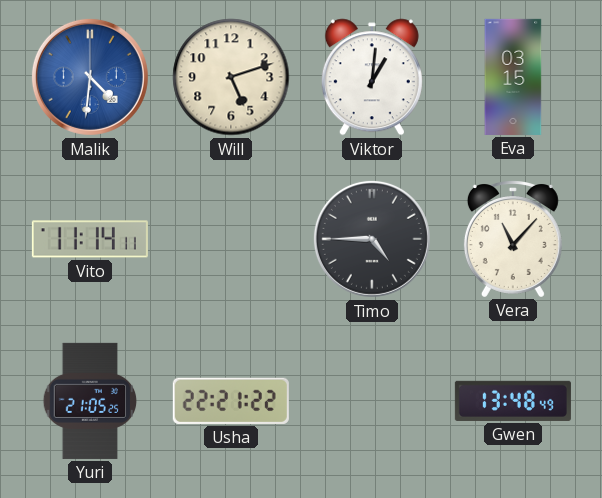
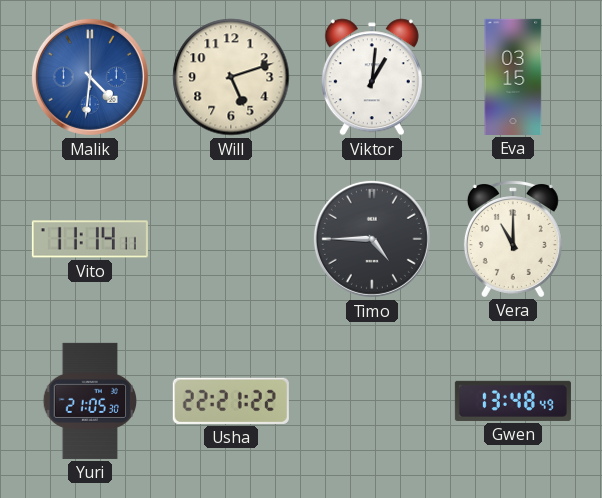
Vera: 11:07 -> 11:00
Yuri: 21:05:25 -> 21:05:30
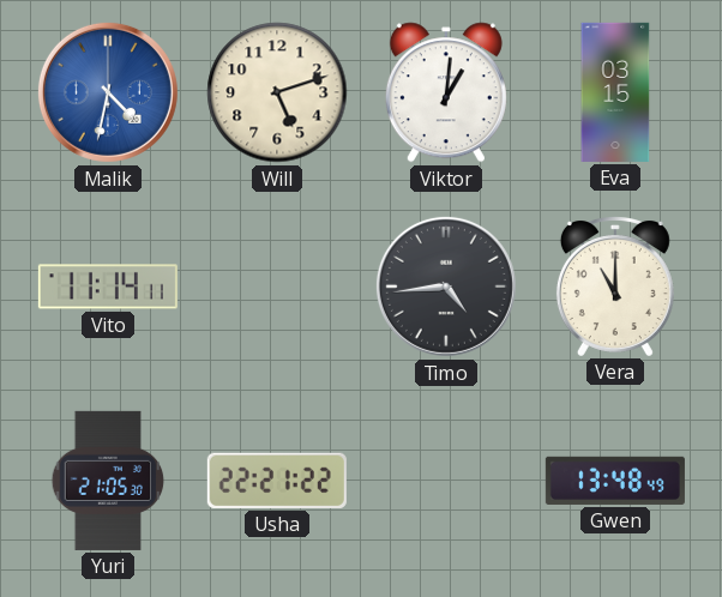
Malik: 4:31 -> 4:32
Timo: 4:45 -> 4:44
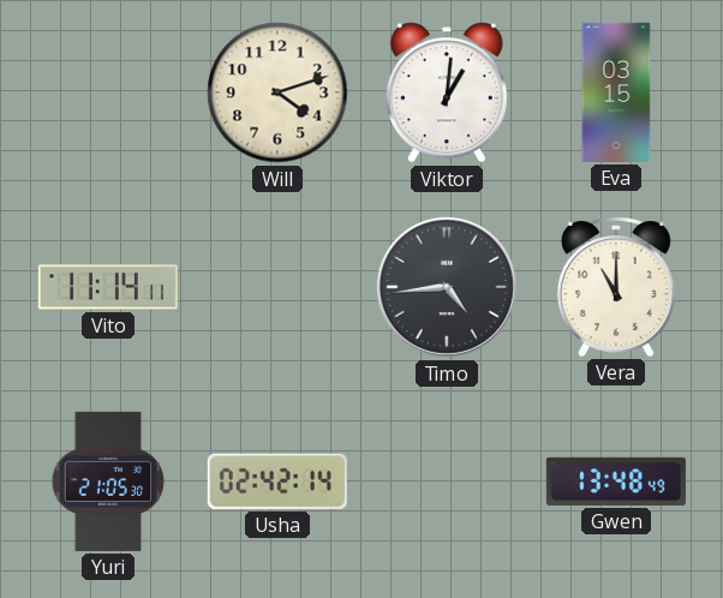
Malik: 4:32 -> none
Will: 5:12 -> 4:12
Usha: 22:21 -> 02:42
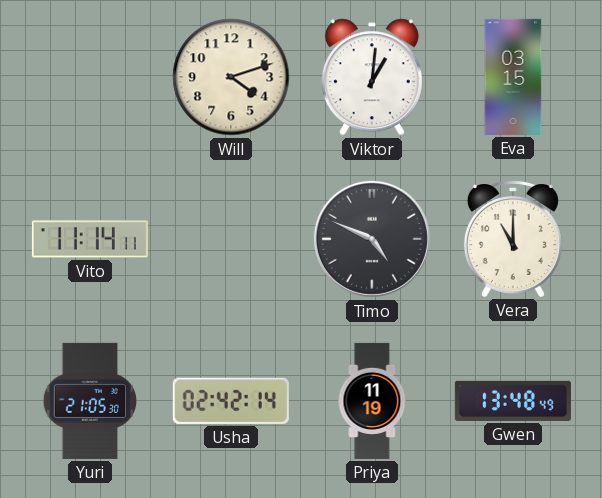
Timo: 4:44 -> 4:49
Priya: none -> 11:19
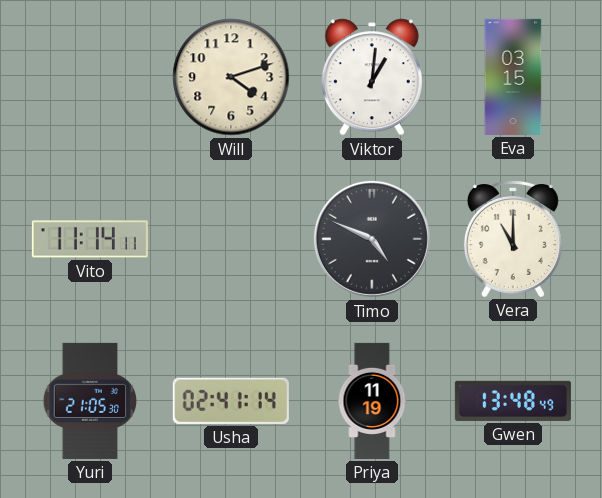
Usha: 02:42 -> 02:41
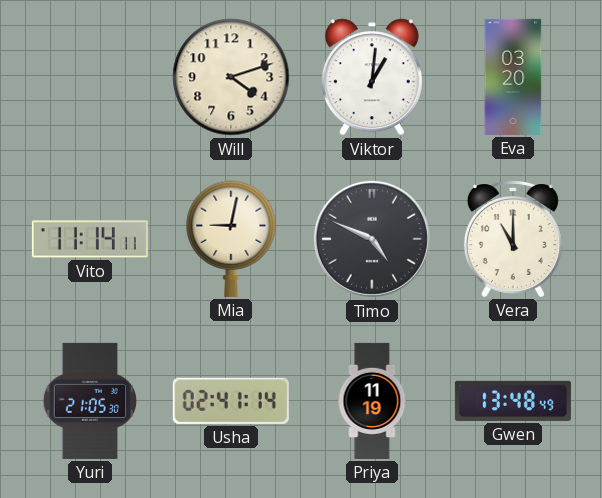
Eva: 03:15 -> 03:20
Mia: none -> 9:02
